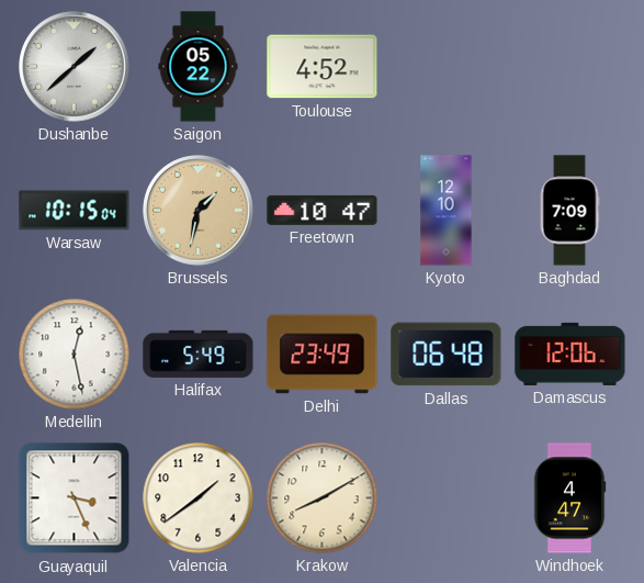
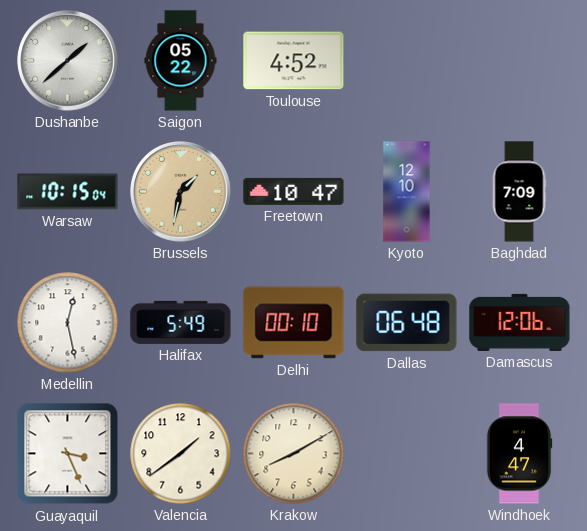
Delhi: 23:49 -> 00:10
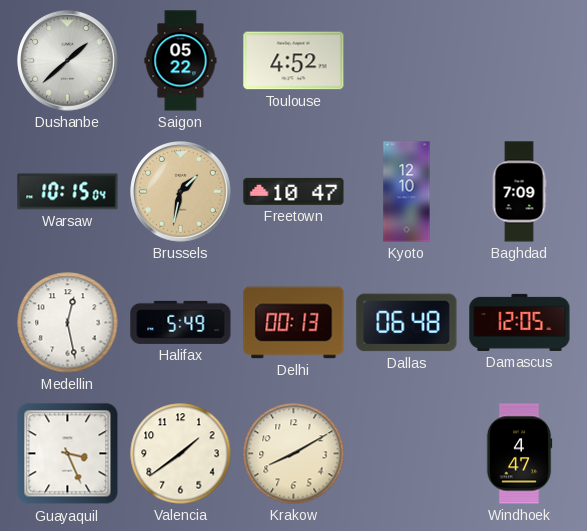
Delhi: 00:10 -> 00:13
Damascus: 12:06 -> 12:05
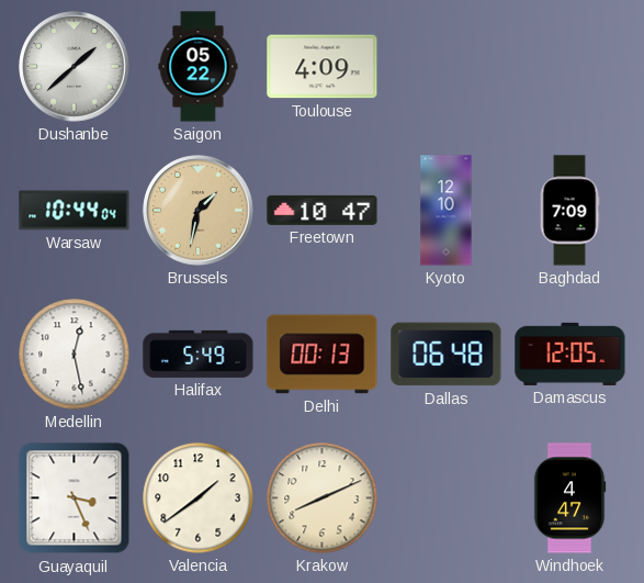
Toulouse: 4:52 -> 4:09
Warsaw: 10:15 -> 10:44
Krakow: 8:10 -> 8:11
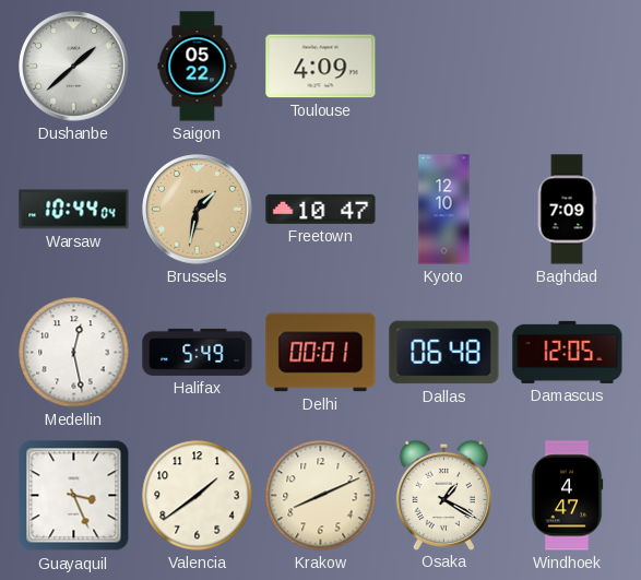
Delhi: 00:13 -> 00:01
Osaka: none -> 1:20
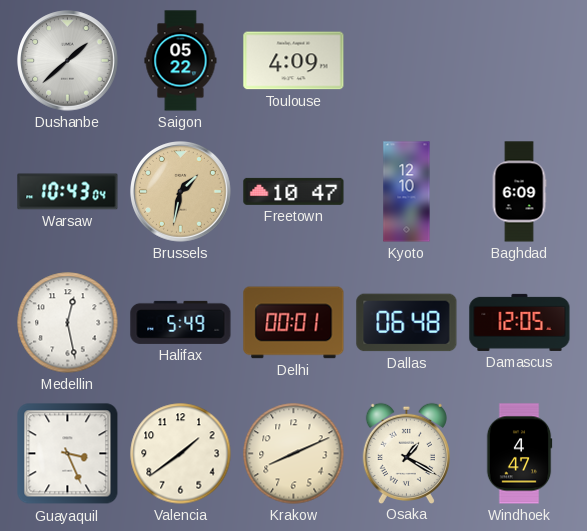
Warsaw: 10:44 -> 10:43
Baghdad: 7:09 -> 6:09
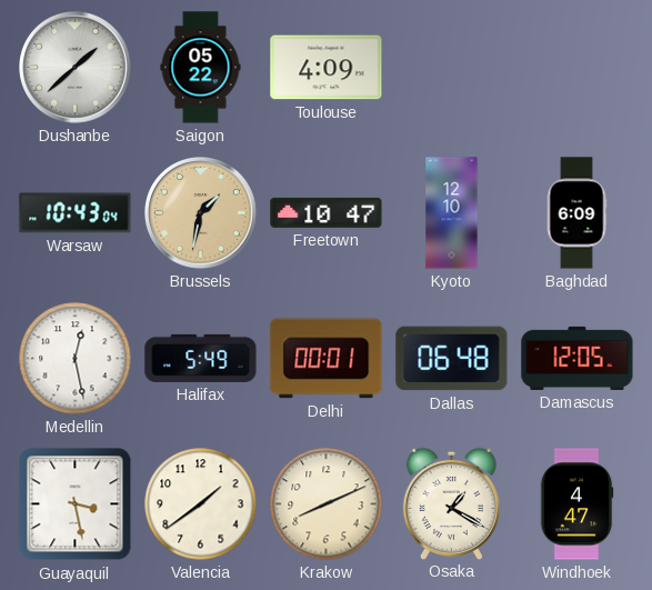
Guayaquil: 3:26 -> 3:28
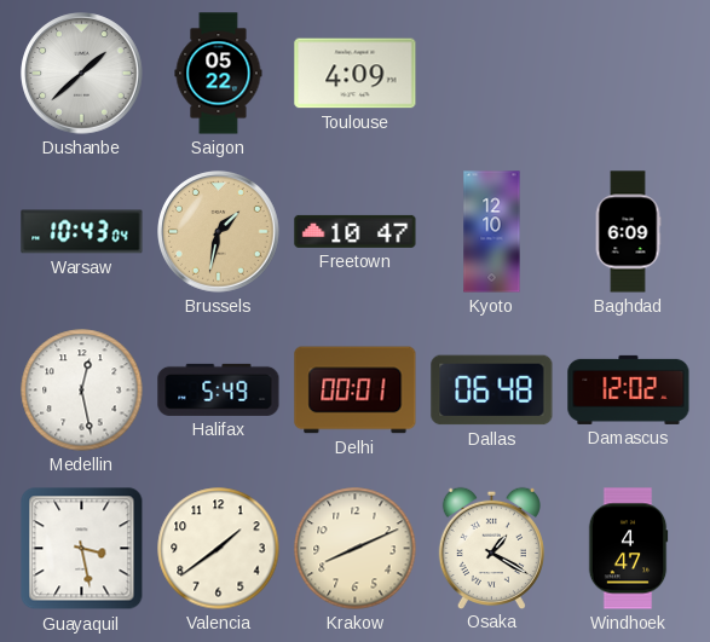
Damascus: 12:05 -> 12:02
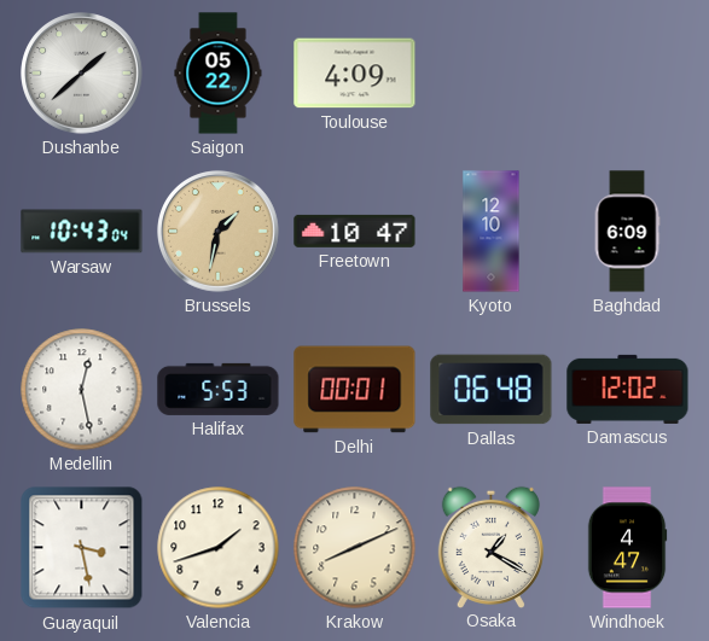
Halifax: 5:49 -> 5:53
Valencia: 1:39 -> 1:42
